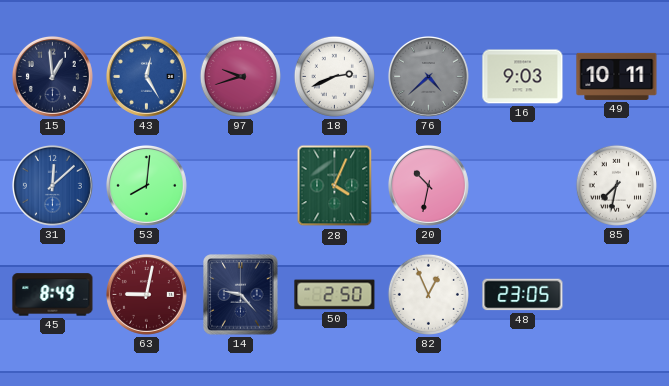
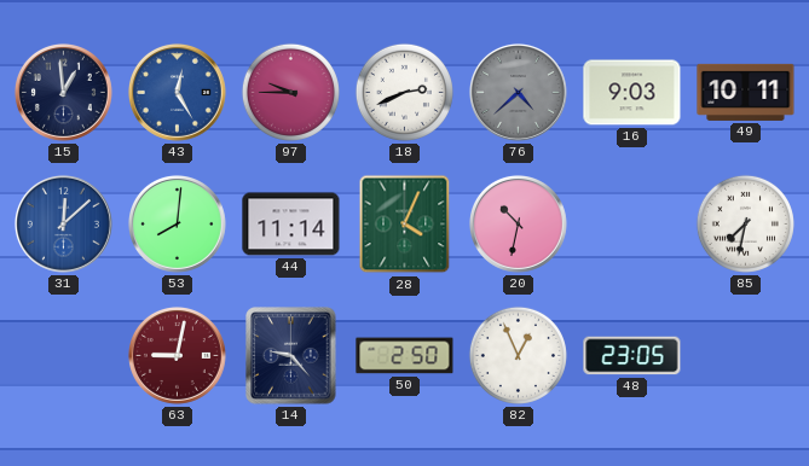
97: 9:42 -> 9:45
44: none -> 11:14
45: 8:49 -> none
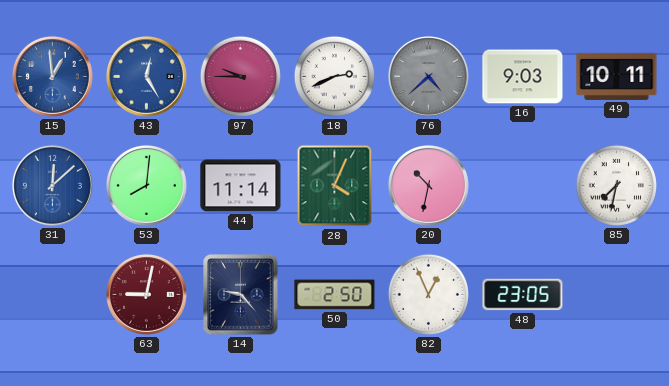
15 dial: navy -> blue
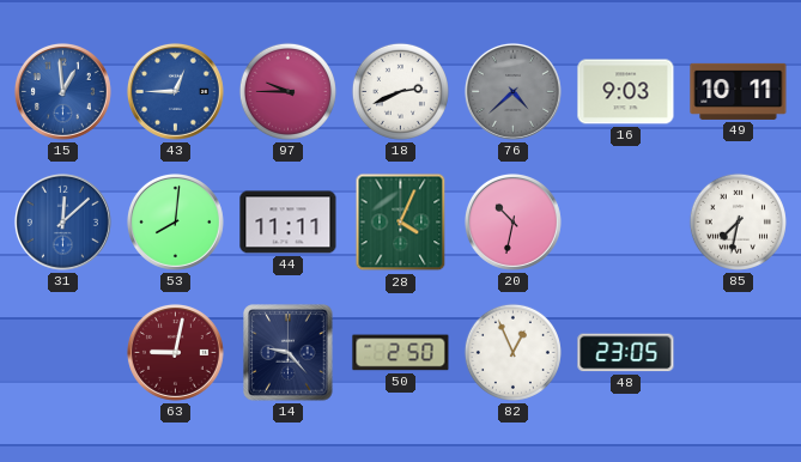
43: 12:25 -> 12:45
44: 11:14 -> 11:11
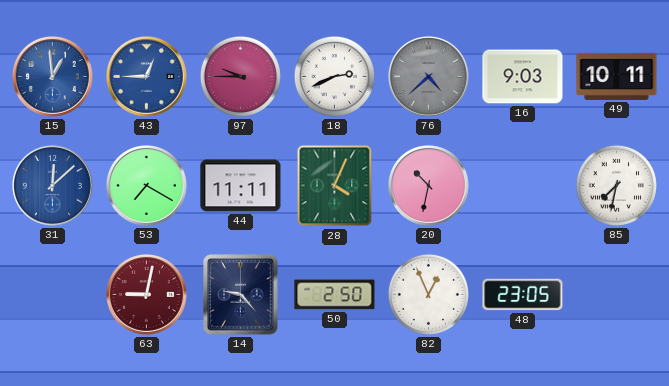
53: 8:01 -> 7:20
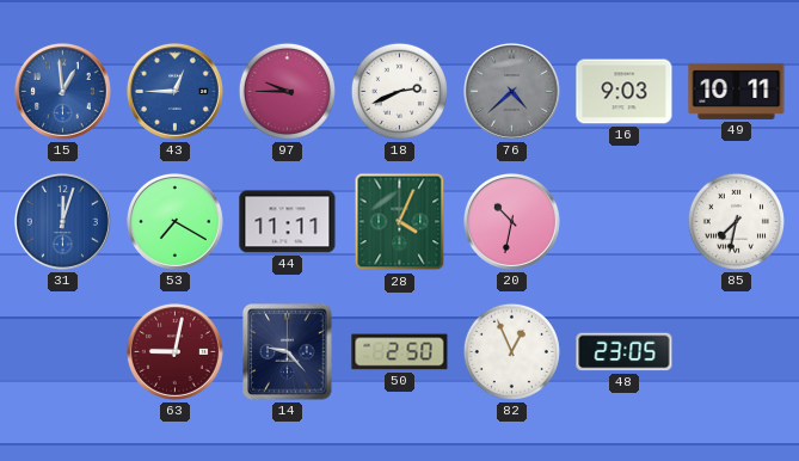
31: 12:08 -> 12:03
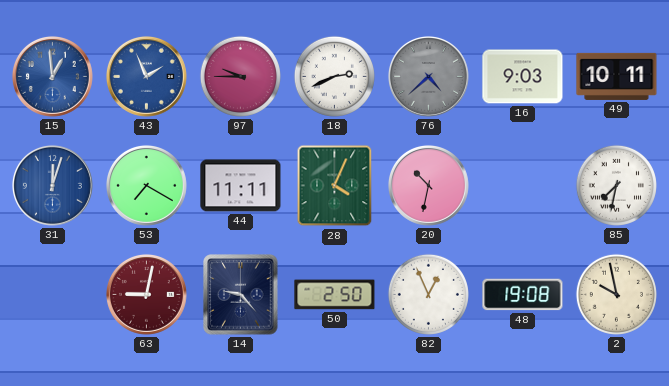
43: 12:45 -> 1:56
48: 23:05 -> 19:08
2: none -> 9:58
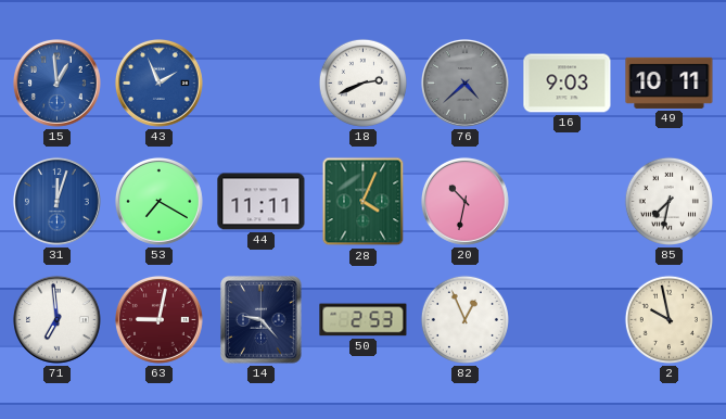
97: 9:45 -> none
71: none -> 6:59
50: 2:50 -> 2:53
48: 19:08 -> none
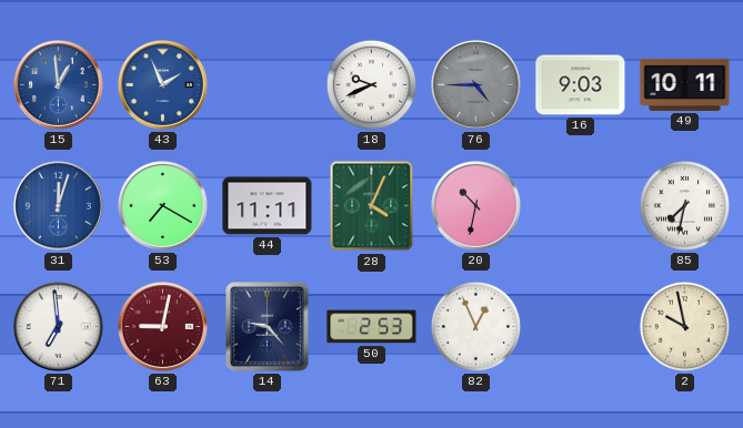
18: 2:41 -> 9:41
76: 4:38 -> 4:45
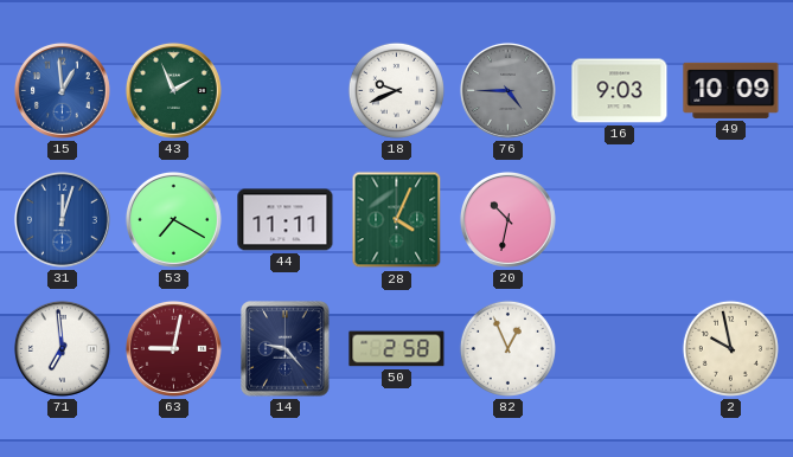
43 dial: blue -> green
49: 10:11 -> 10:09
85: 7:32 -> none
50: 2:53 -> 2:58
